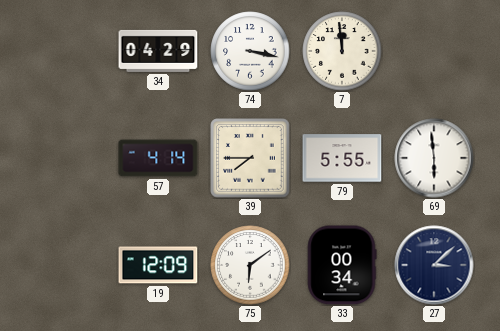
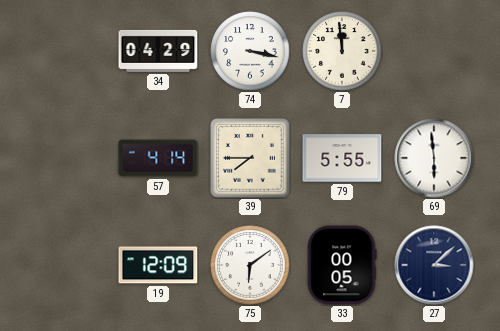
33: 00:34 -> 00:05
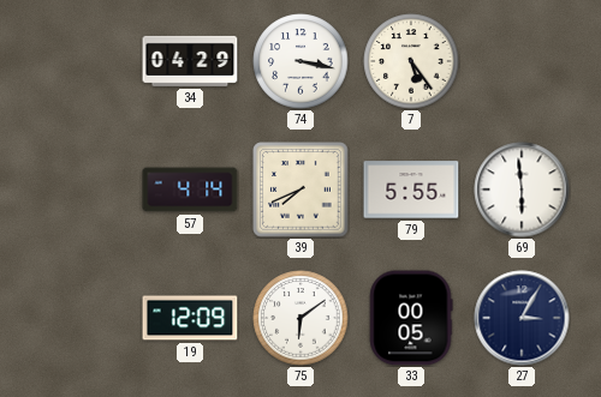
7: 11:59 -> 5:24
39: 7:45 -> 7:41
27: 3:08 -> 3:05
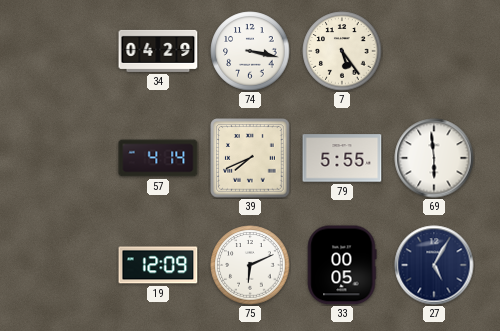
75: 6:09 -> 6:11
27: 3:05 -> 5:05
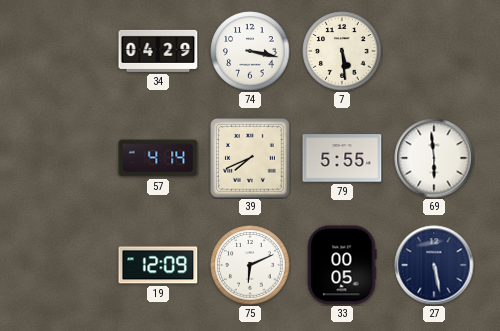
7: 5:24 -> 5:29
27: 5:05 -> 5:28
